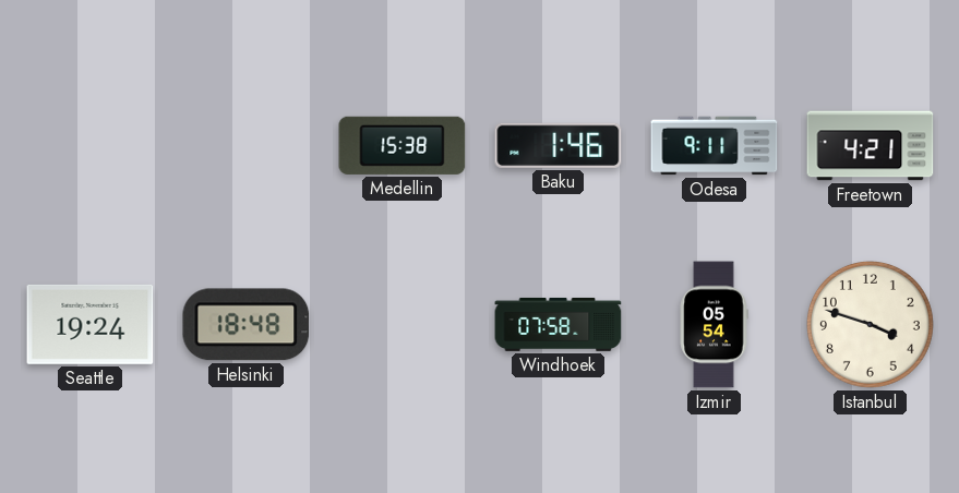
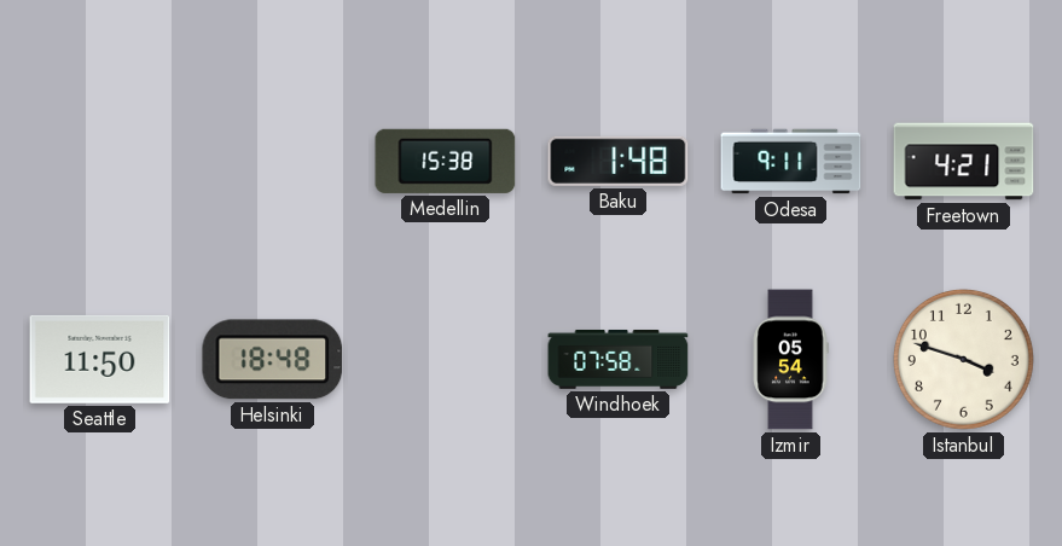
Baku: 1:46 -> 1:48
Seattle: 19:24 -> 11:50
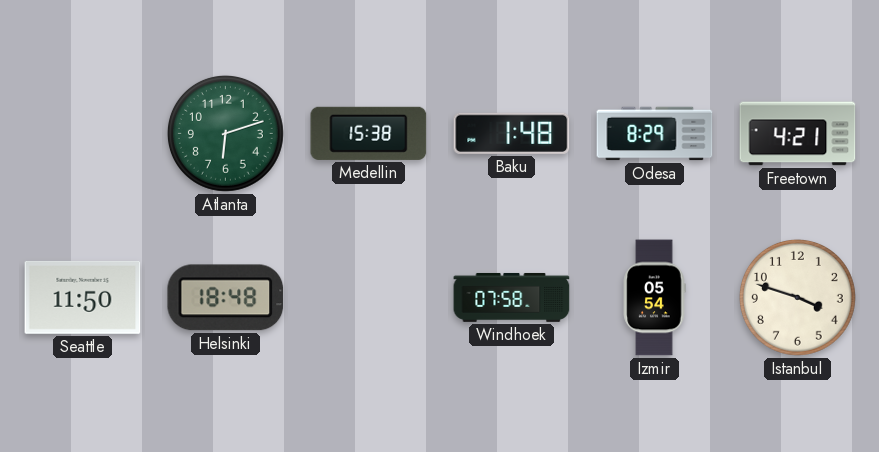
Atlanta: none -> 6:12
Odesa: 9:11 -> 8:29
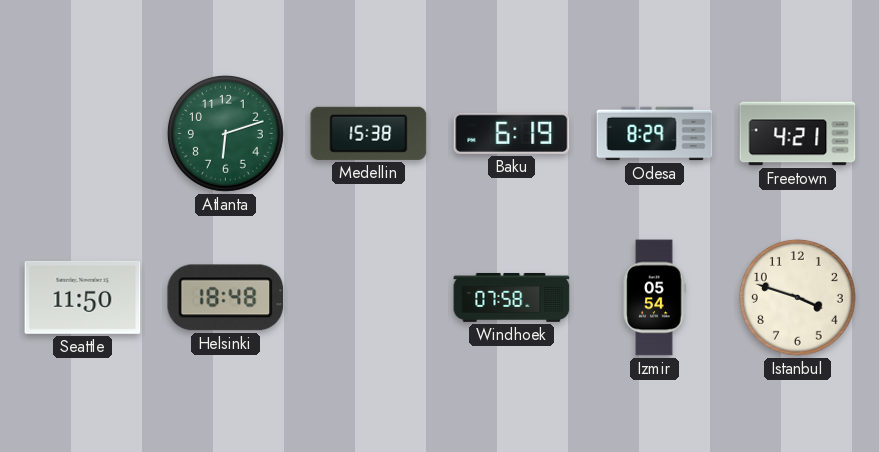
Baku: 1:48 -> 6:19
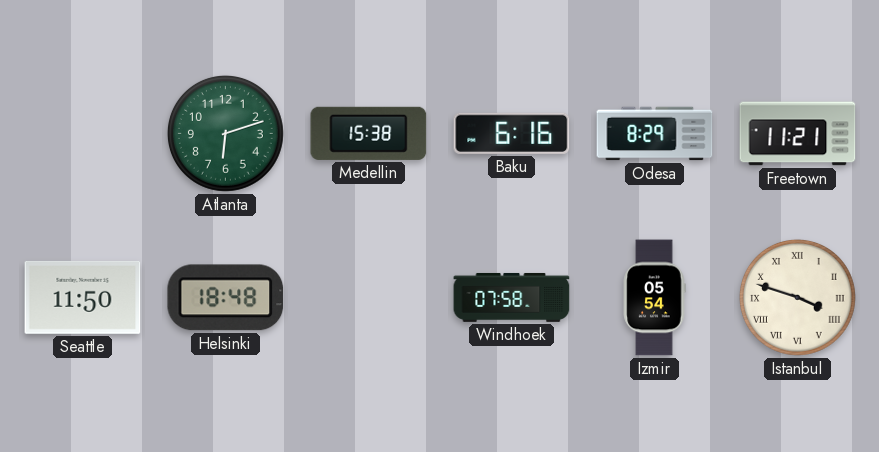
Baku: 6:19 -> 6:16
Freetown: 4:21 -> 11:21
Istanbul numerals: Arabic -> Roman
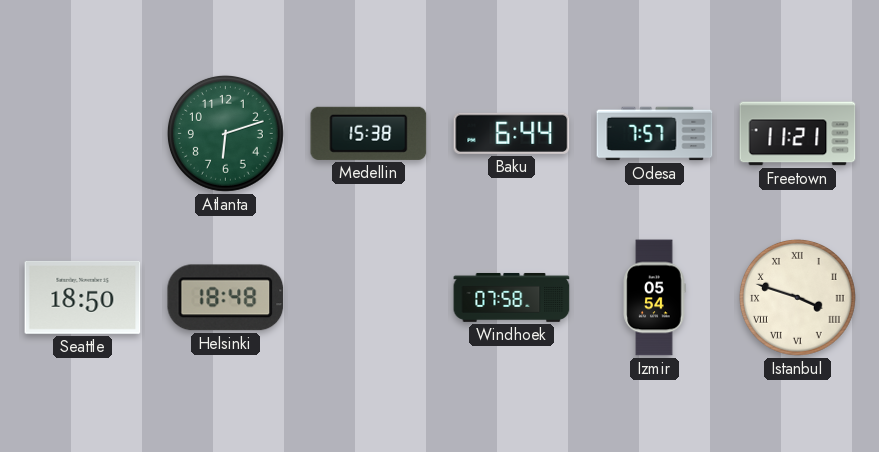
Baku: 6:16 -> 6:44
Odesa: 8:29 -> 7:57
Seattle: 11:50 -> 18:50
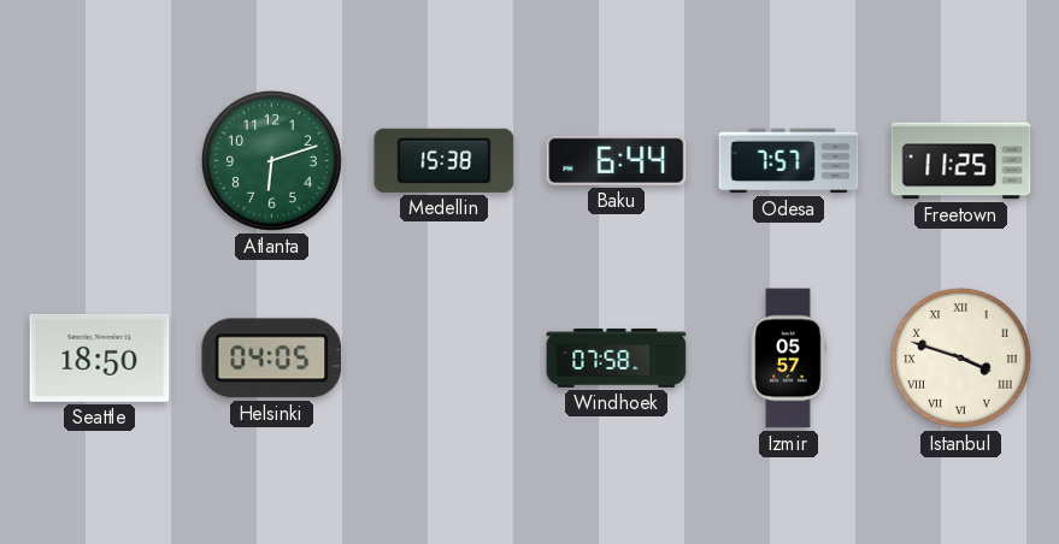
Freetown: 11:21 -> 11:25
Helsinki: 18:48 -> 04:05
Izmir: 05:54 -> 05:57
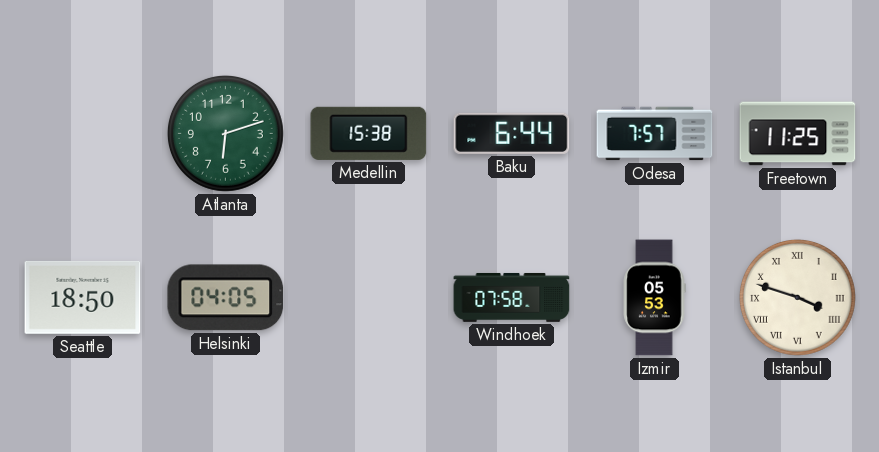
Izmir: 05:57 -> 05:53
